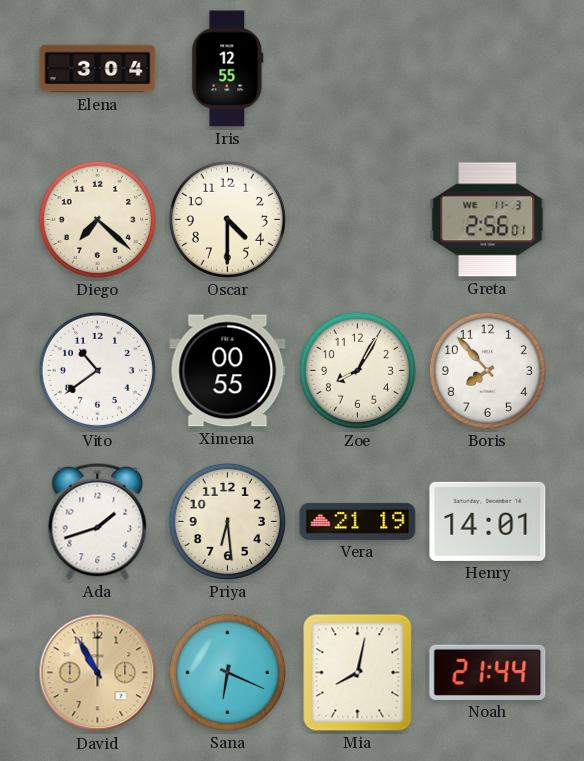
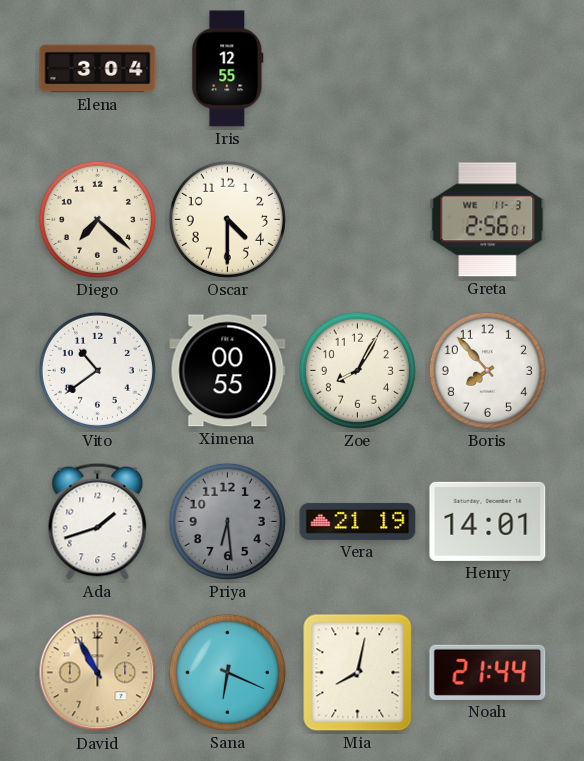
Priya dial: cream -> grey
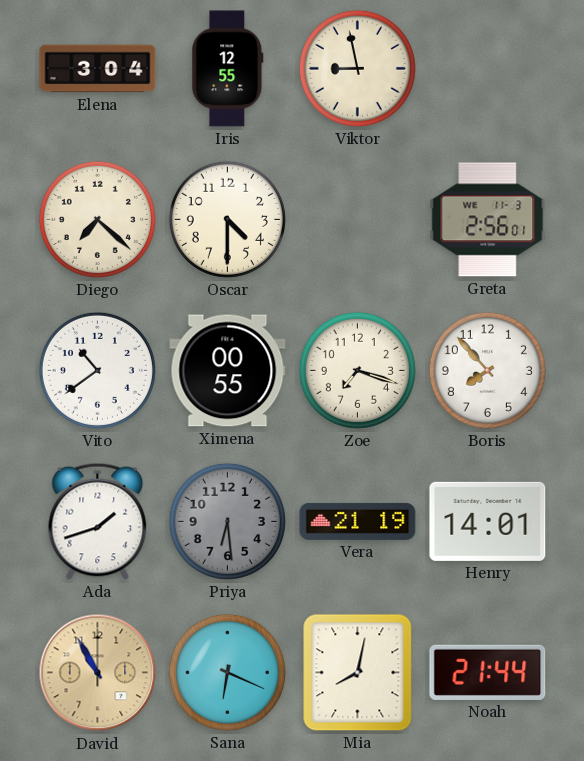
Viktor: none -> 8:58
Zoe: 8:05 -> 7:18
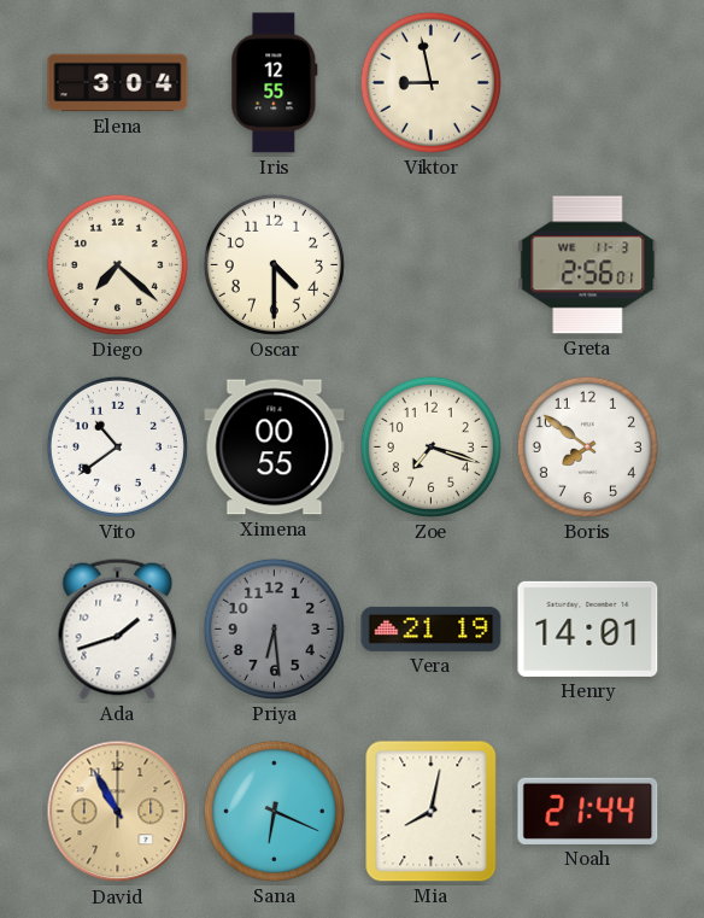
Boris: 7:53 -> 7:51
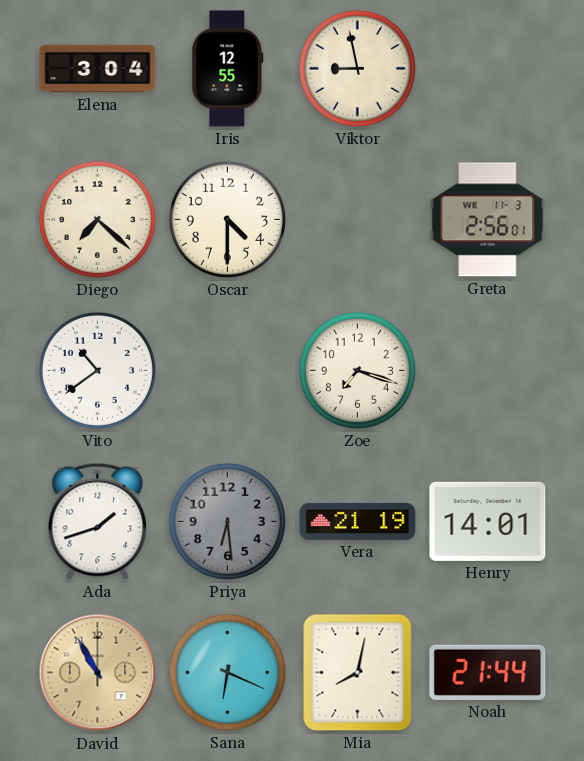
Ximena: 00:55 -> none
Boris: 7:51 -> none
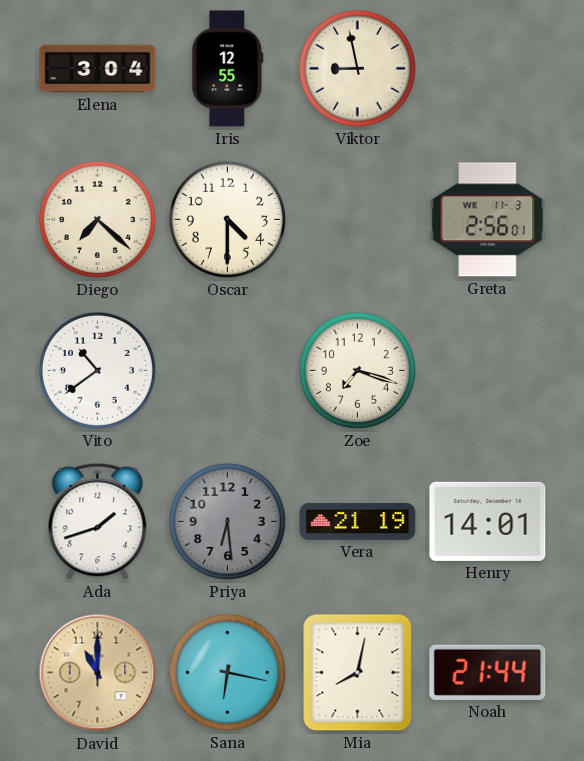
David: 10:55 -> 11:00
Sana: 6:19 -> 6:17
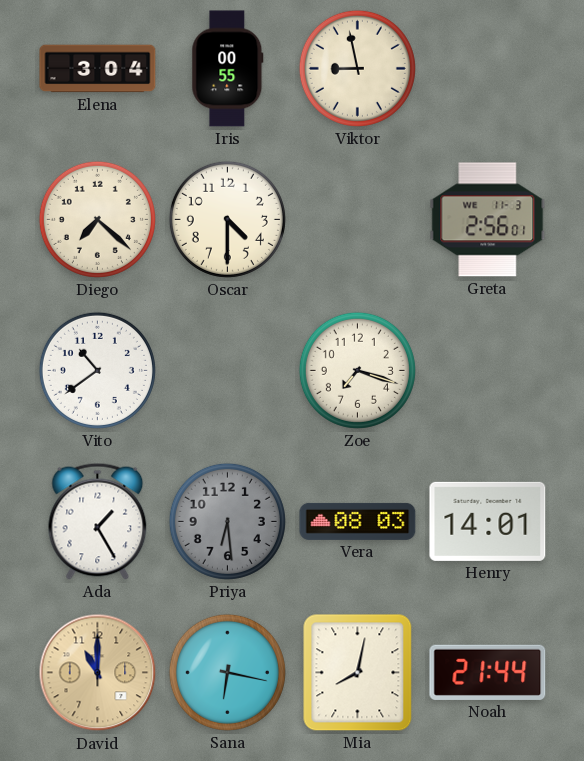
Iris: 12:55 -> 00:55
Ada: 1:42 -> 1:25
Vera: 21:19 -> 08:03
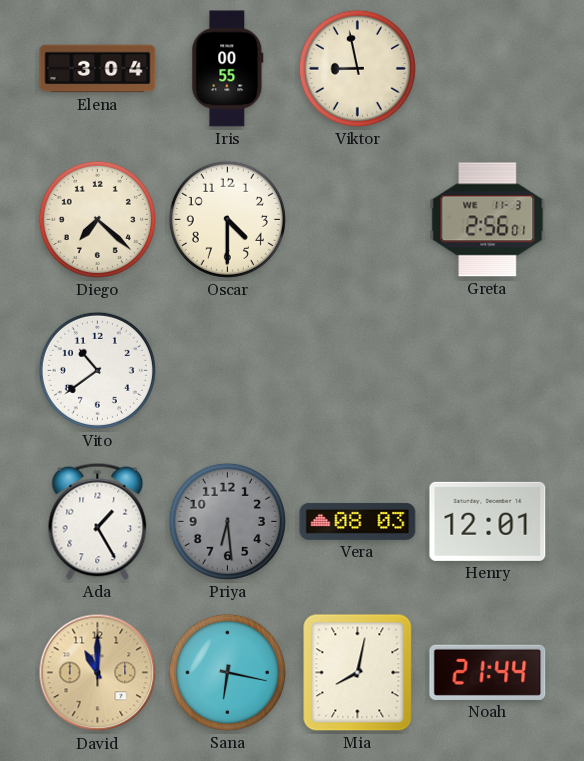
Zoe: 7:18 -> none
Henry: 14:01 -> 12:01
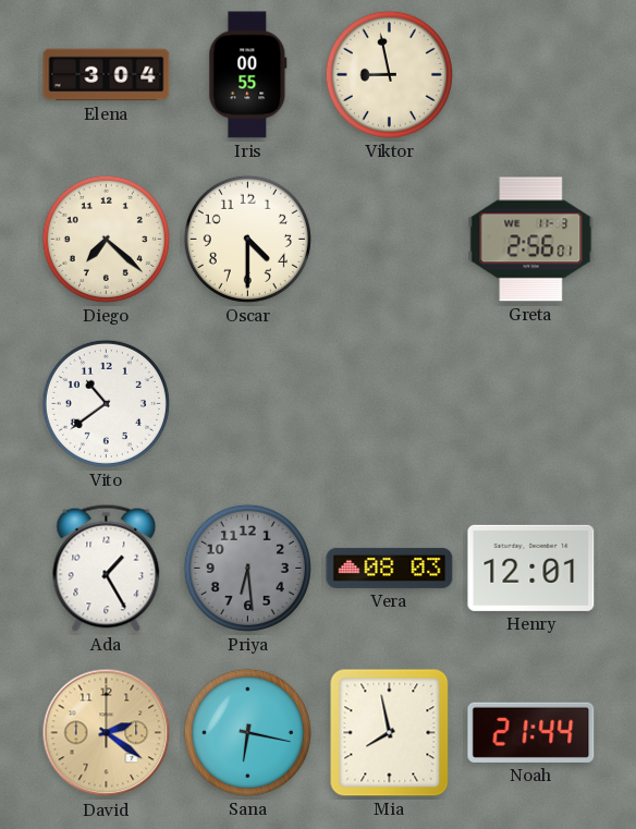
David: 11:00 -> 2:21
Mia: 8:02 -> 7:58
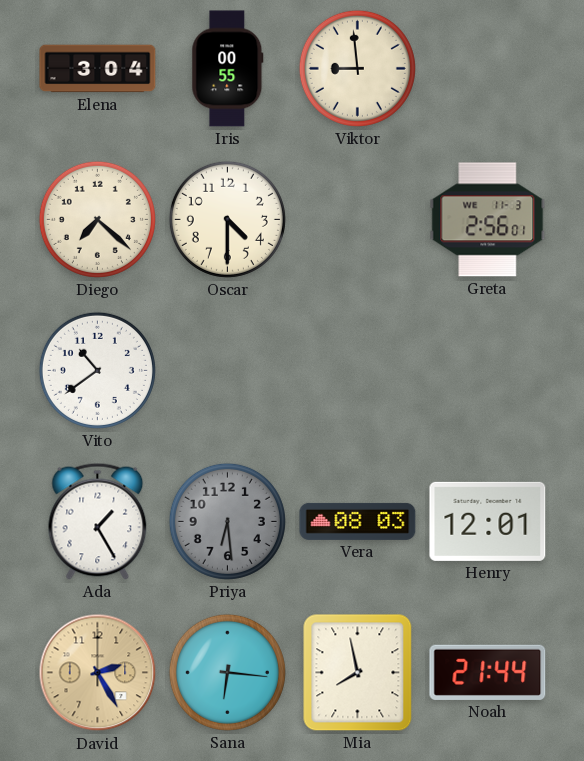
Viktor: 8:58 -> 8:59
David: 2:21 -> 2:25
Sana: 6:17 -> 6:16
